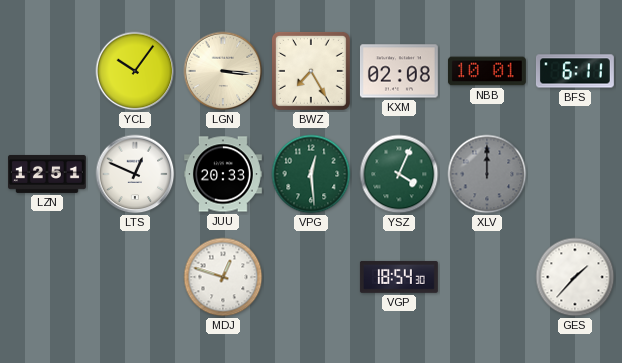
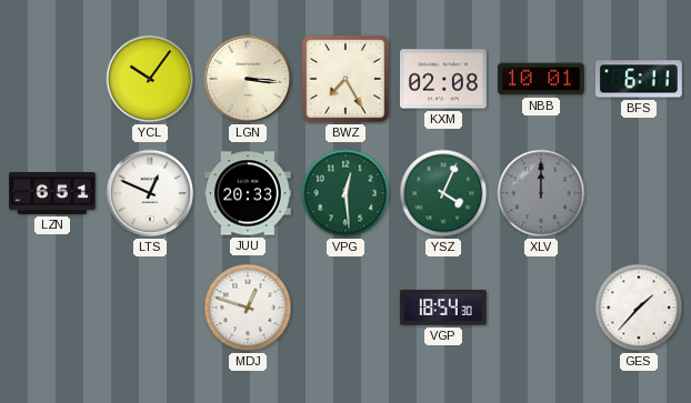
LZN: 12:51 -> 6:51
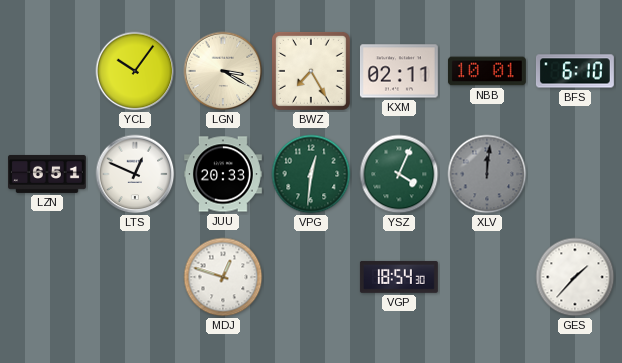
LGN: 3:16 -> 3:20
KXM: 02:08 -> 02:11
BFS: 6:11 -> 6:10
VPG: 12:29 -> 12:31
XLV: 12:00 -> 12:01
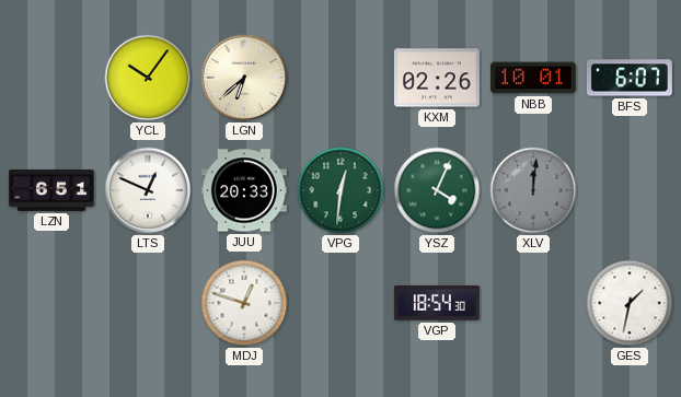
LGN: 3:20 -> 6:38
BWZ: 7:25 -> none
KXM: 02:11 -> 02:26
BFS: 6:10 -> 6:07
GES: 1:37 -> 1:32
